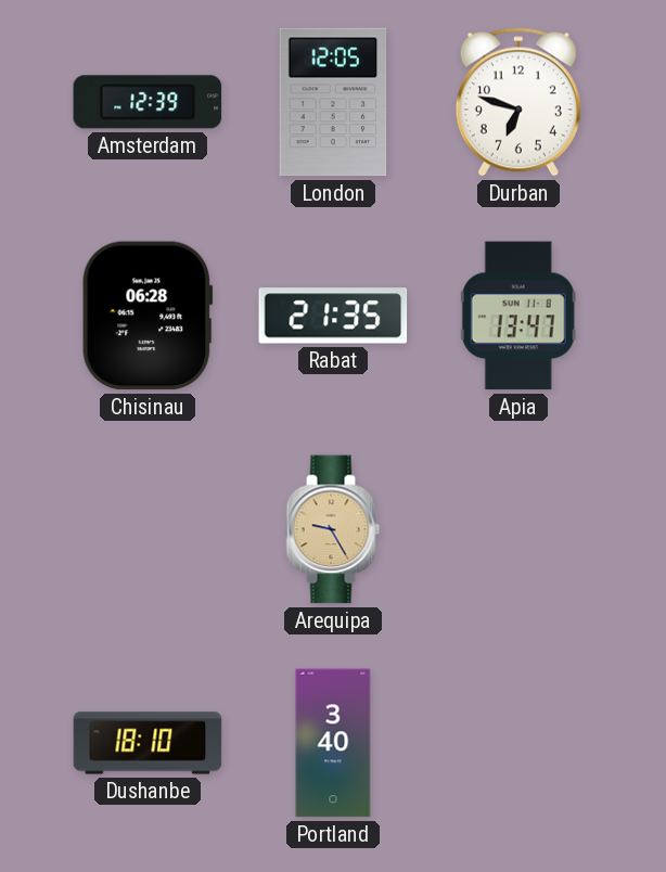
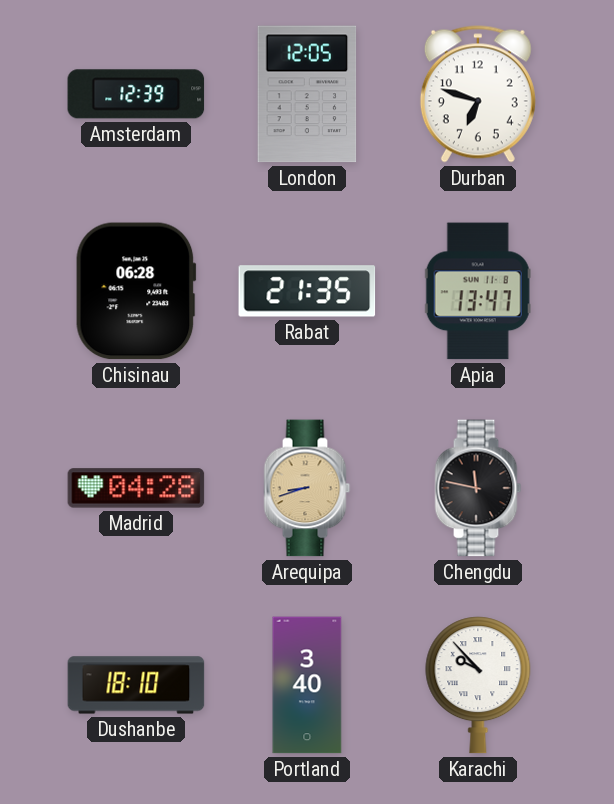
Madrid: none -> 04:28
Arequipa: 9:25 -> 8:42
Chengdu: none -> 11:47
Karachi: none -> 9:53
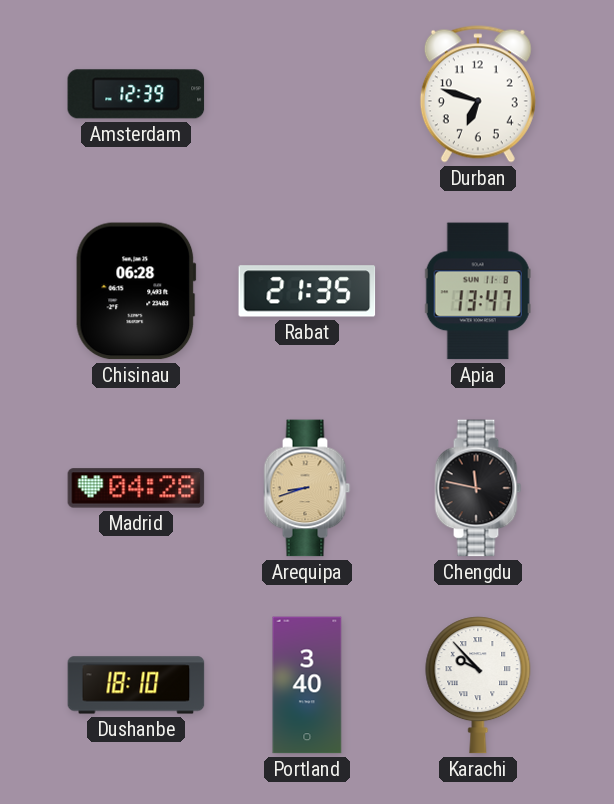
London: 12:05 -> none
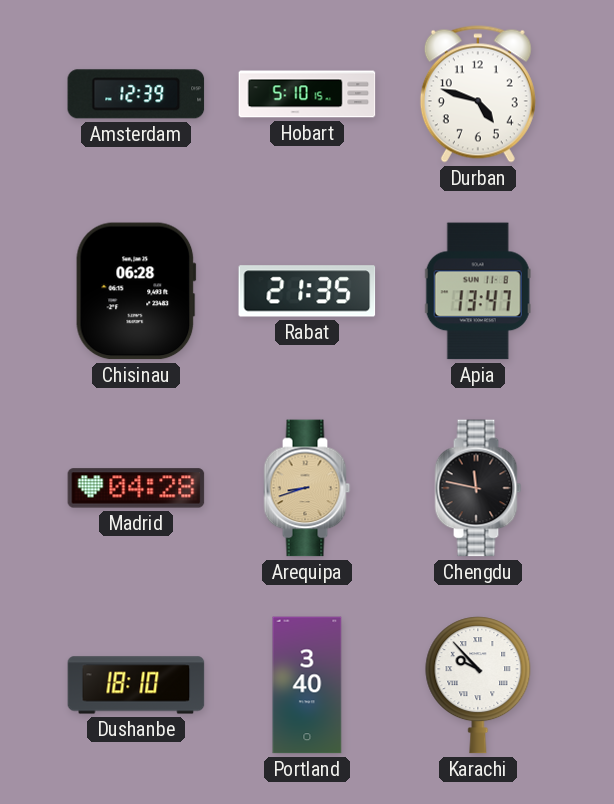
Hobart: none -> 5:10
Durban: 6:48 -> 4:48
